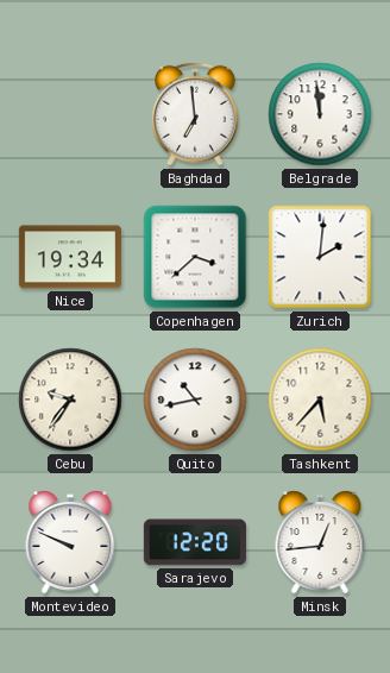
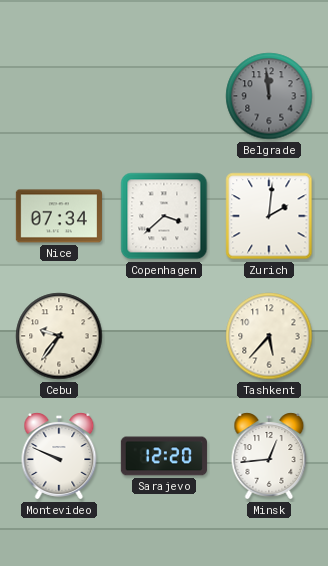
Baghdad: 6:59 -> none
Belgrade dial: white -> grey
Nice: 19:34 -> 07:34
Quito: 10:43 -> none
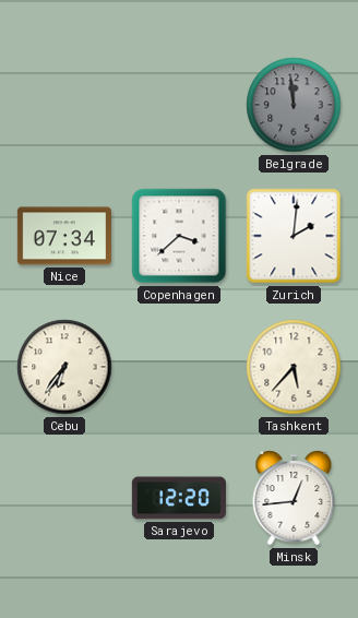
Cebu: 9:36 -> 6:36
Montevideo: 9:49 -> none
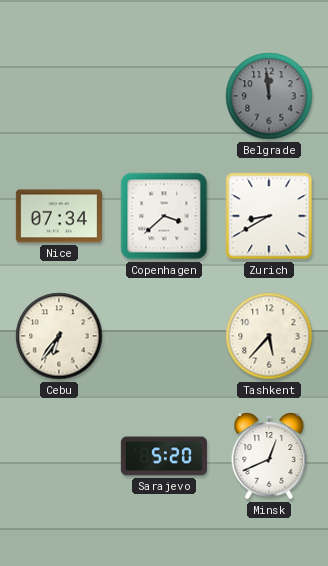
Zurich: 2:01 -> 8:40
Sarajevo: 12:20 -> 5:20
Minsk: 12:44 -> 12:41
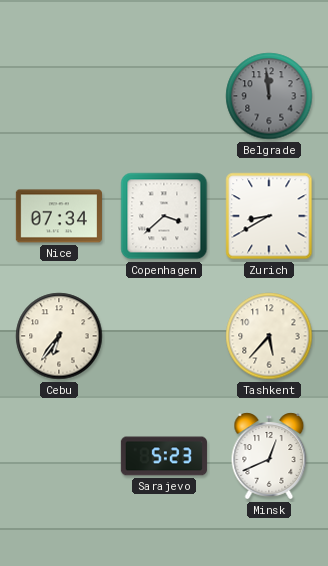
Sarajevo: 5:20 -> 5:23
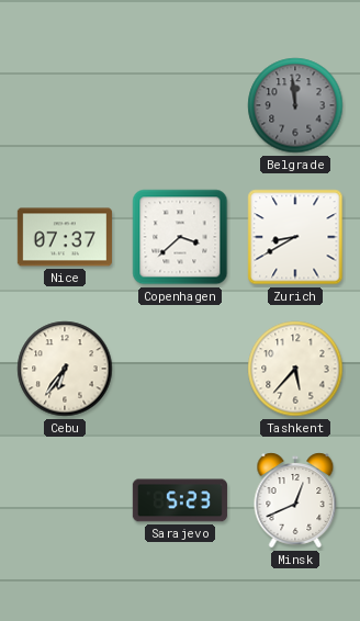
Nice: 07:34 -> 07:37
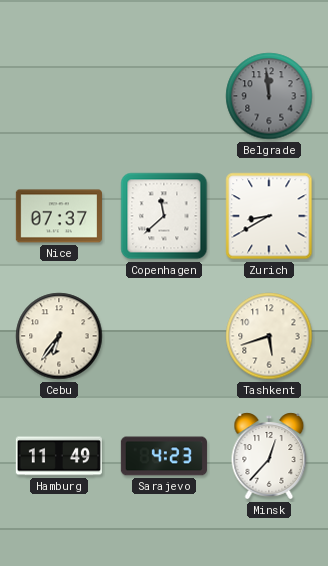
Copenhagen: 3:38 -> 11:38
Tashkent: 5:37 -> 5:42
Hamburg: none -> 11:49
Sarajevo: 5:23 -> 4:23
Minsk: 12:41 -> 12:37
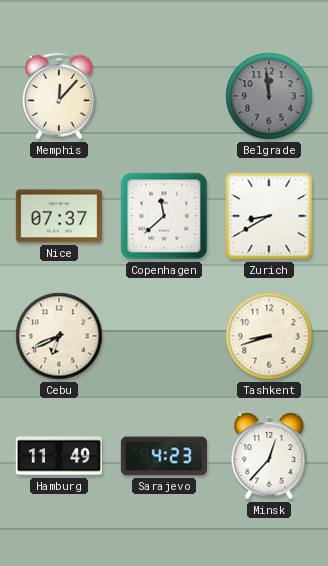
Memphis: none -> 12:07
Cebu: 6:36 -> 6:41
Tashkent: 5:42 -> 8:42
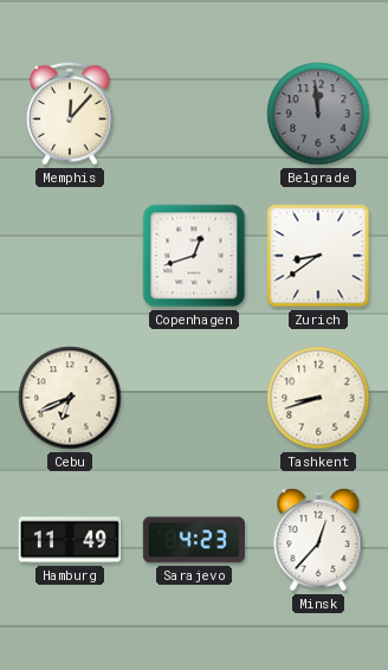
Nice: 07:37 -> none
Copenhagen: 11:38 -> 12:42
Zurich: 8:40 -> 8:39
